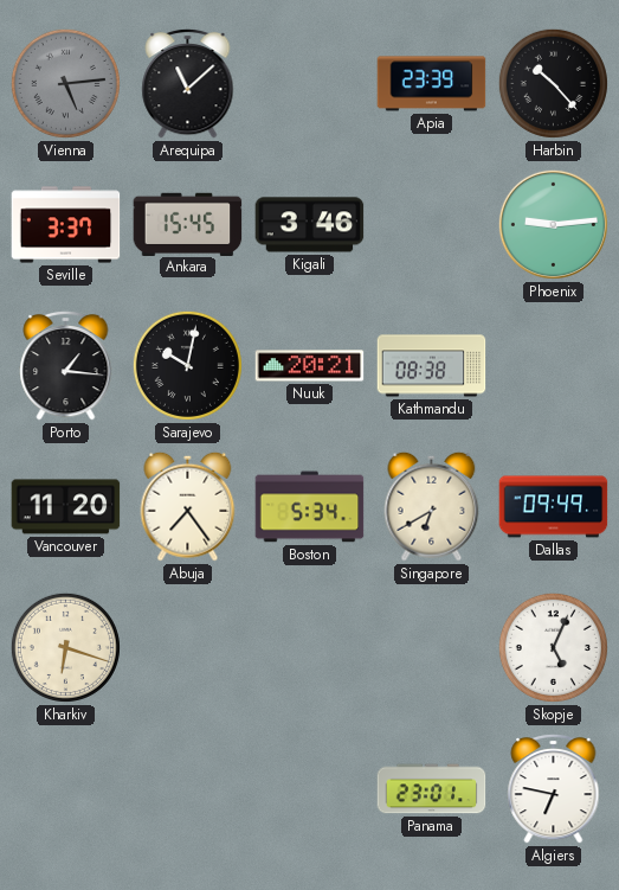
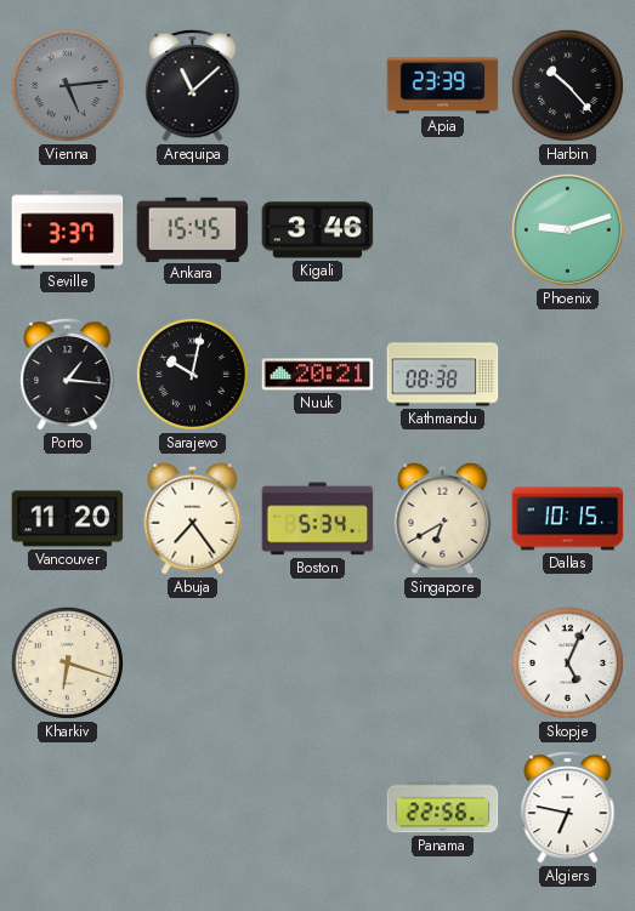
Phoenix: 9:14 -> 9:12
Dallas: 09:49 -> 10:15
Panama: 23:01 -> 22:56
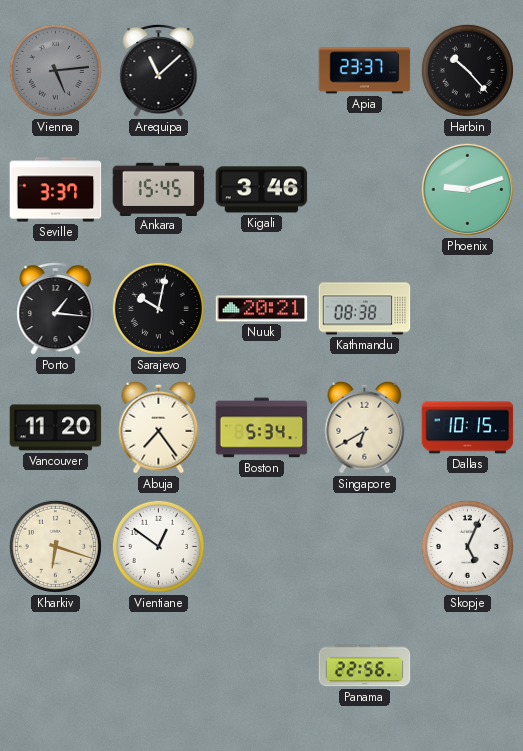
Apia: 23:39 -> 23:37
Vientiane: none -> 12:51
Algiers: 6:47 -> none
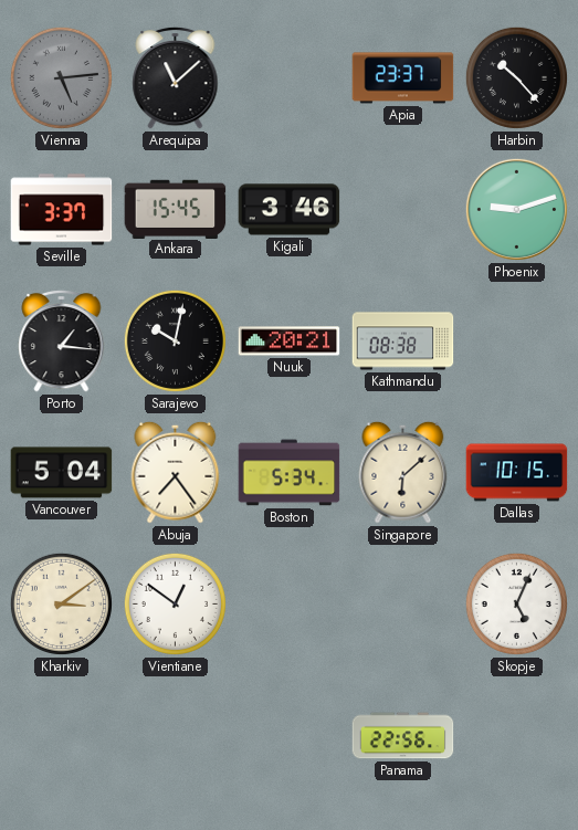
Vancouver: 11:20 -> 5:04
Singapore: 6:40 -> 6:08
Kharkiv: 6:18 -> 3:09
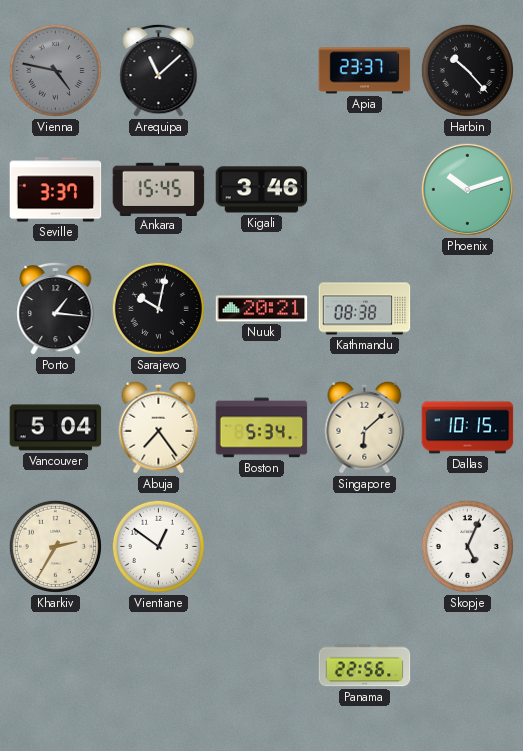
Vienna: 5:14 -> 4:47
Phoenix: 9:12 -> 10:12
Kharkiv: 3:09 -> 2:35
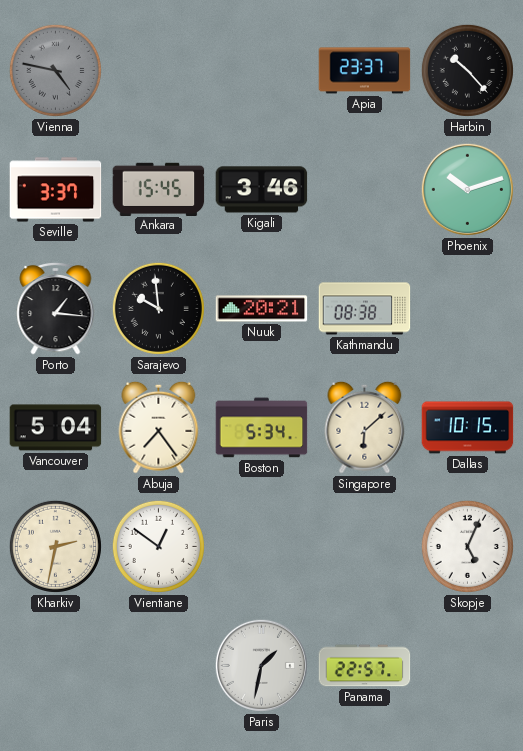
Arequipa: 11:08 -> none
Sarajevo: 10:02 -> 9:59
Kharkiv: 2:35 -> 2:32
Paris: none -> 1:32
Panama: 22:56 -> 22:57
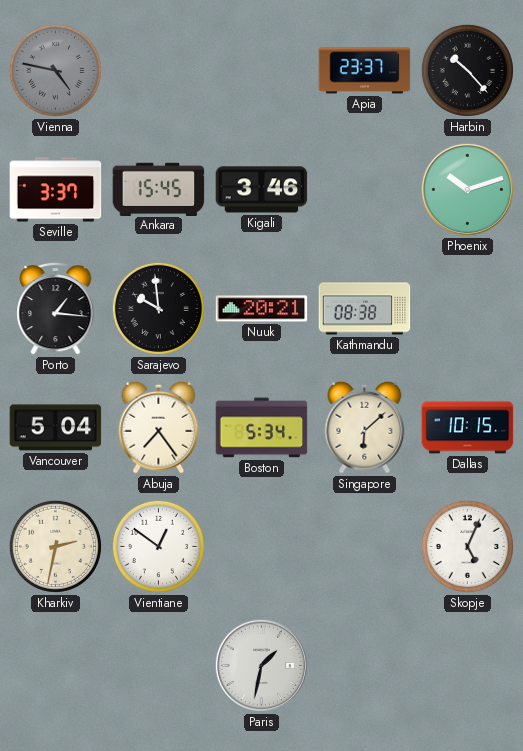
Panama: 22:57 -> none
